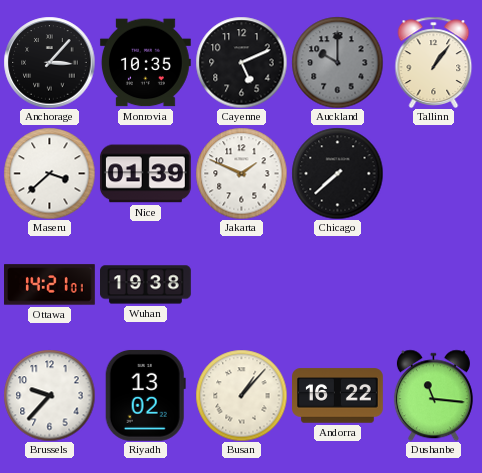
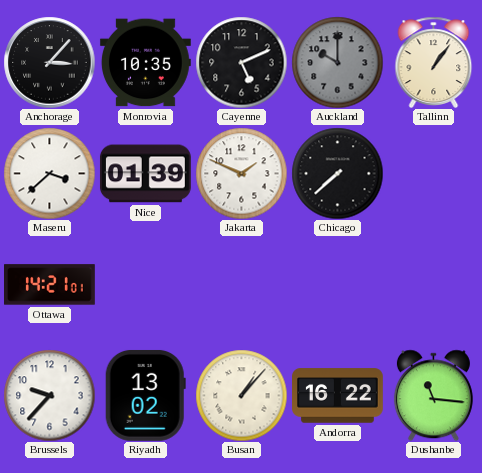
Wuhan: 19:38 -> none
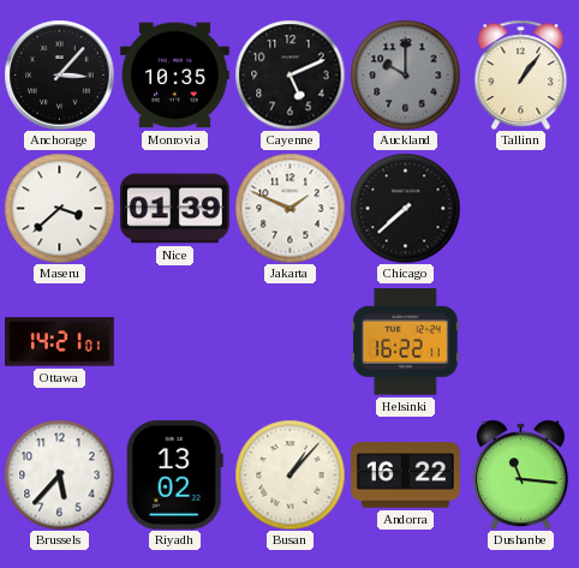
Helsinki: none -> 16:22
Brussels: 9:37 -> 5:37
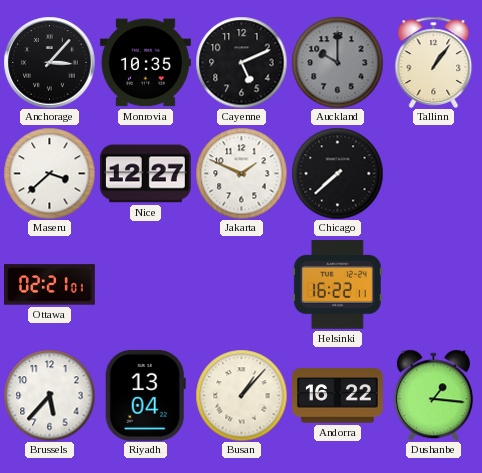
Nice: 01:39 -> 12:27
Ottawa: 14:21 -> 02:21
Riyadh: 13:02 -> 13:04
Dushanbe: 11:16 -> 1:16
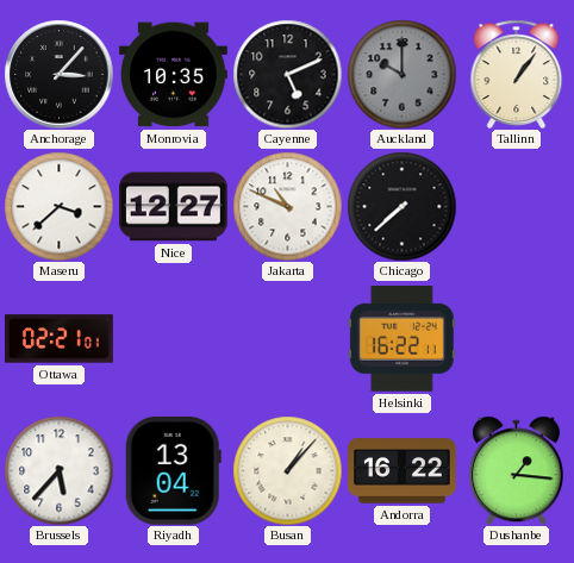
Jakarta: 1:49 -> 10:49
